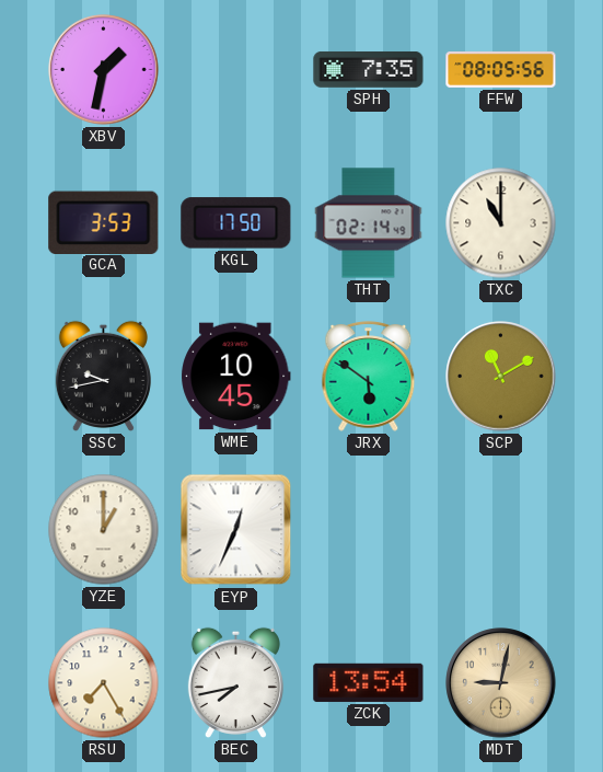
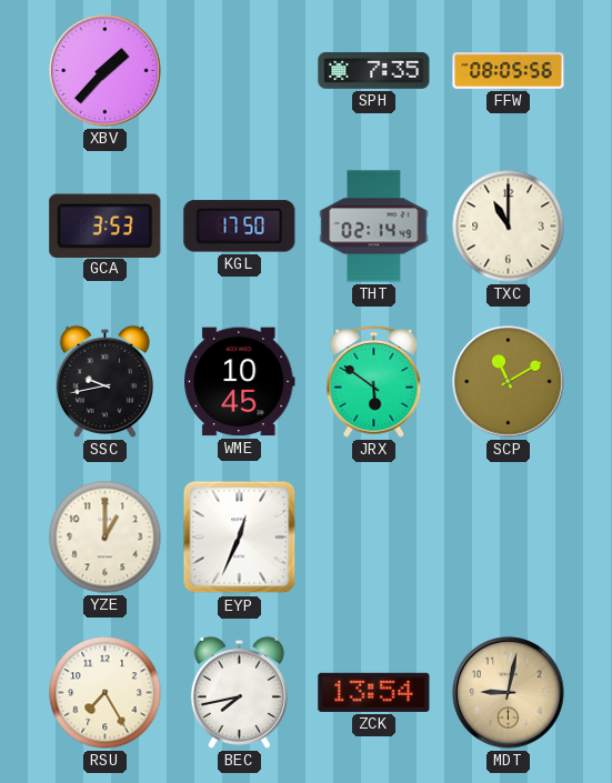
XBV: 1:32 -> 1:37
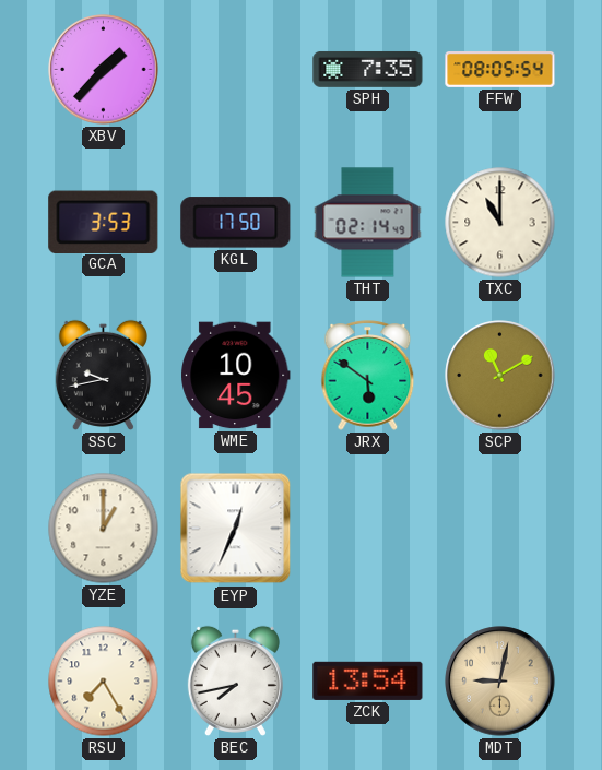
FFW: 08:05:56 -> 08:05:54
